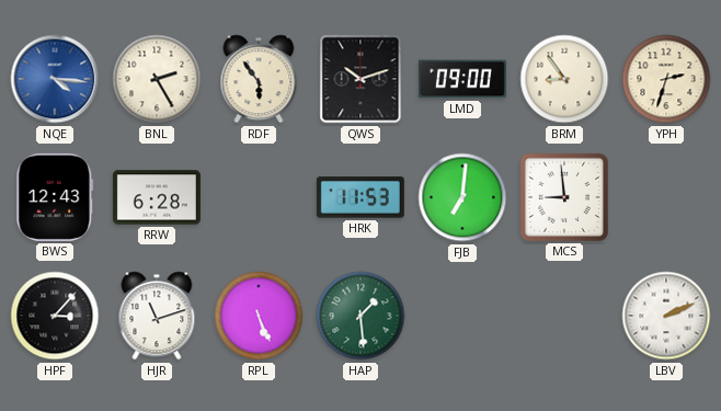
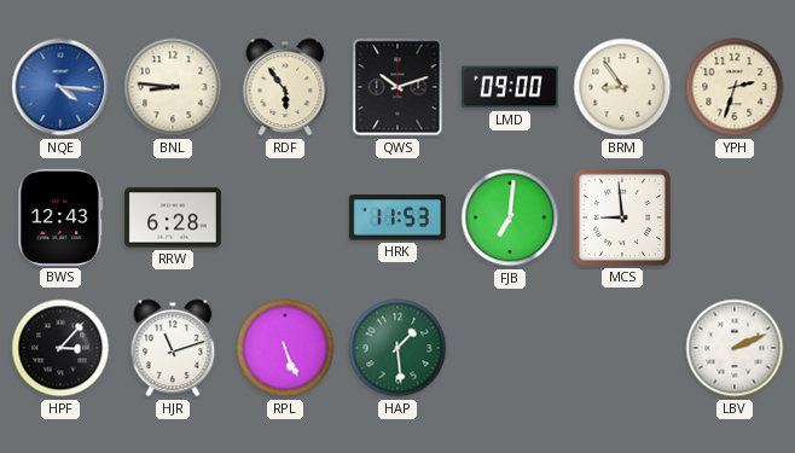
BNL: 2:25 -> 8:46
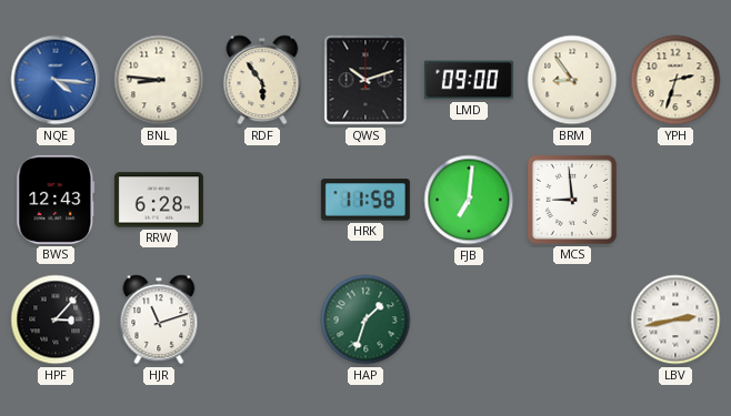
HRK: 11:53 -> 11:58
RPL: 5:26 -> none
HAP: 1:29 -> 1:33
LBV: 2:11 -> 2:43
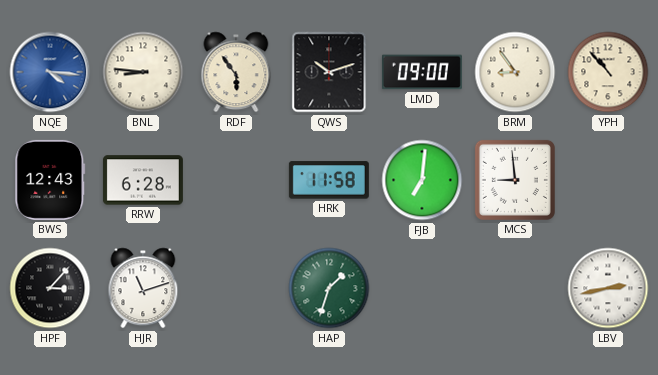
YPH: 2:33 -> 10:53
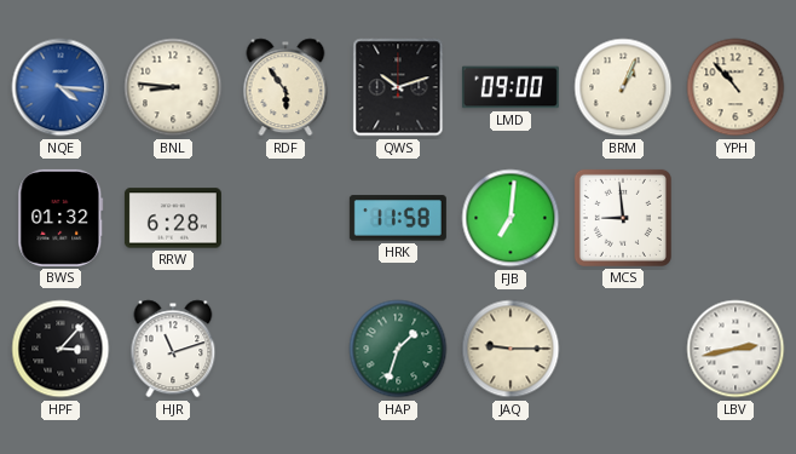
BRM: 8:54 -> 1:04
BWS: 12:43 -> 01:32
JAQ: none -> 9:15
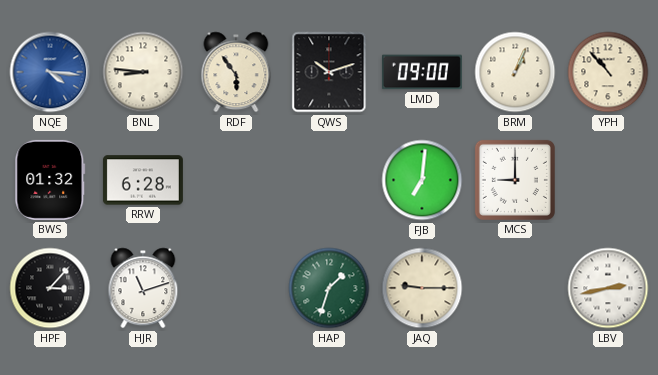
HRK: 11:58 -> none
MCS: 8:59 -> 9:00
